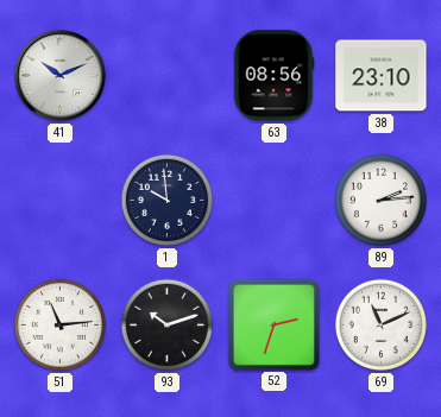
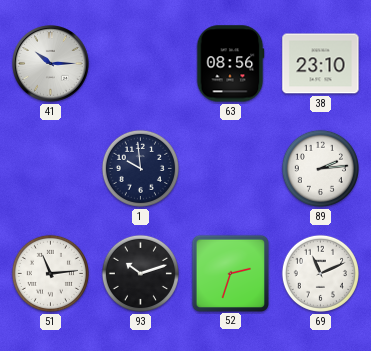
41: 10:11 -> 10:15
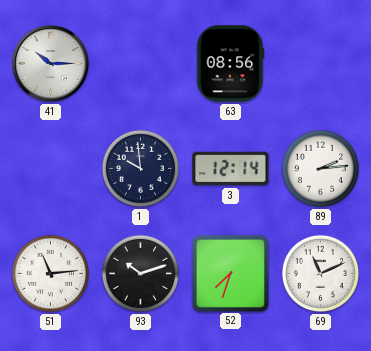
38: 23:10 -> none
3: none -> 12:14
52: 2:33 -> 7:33
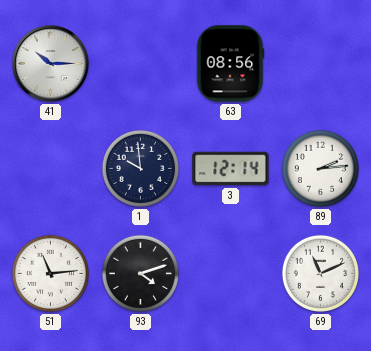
93: 10:12 -> 4:12
52: 7:33 -> none
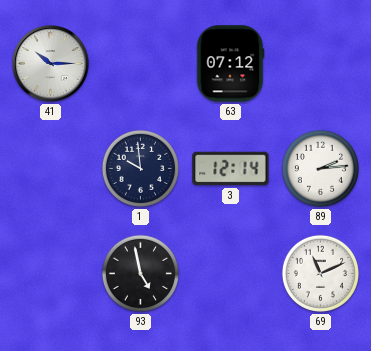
63: 08:56 -> 07:12
51: 11:14 -> none
93: 4:12 -> 4:58
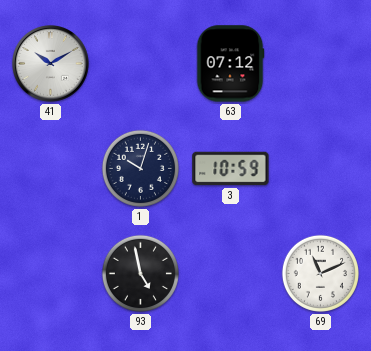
41: 10:15 -> 10:10
1: 9:59 -> 10:03
3: 12:14 -> 10:59
89: 2:14 -> none
